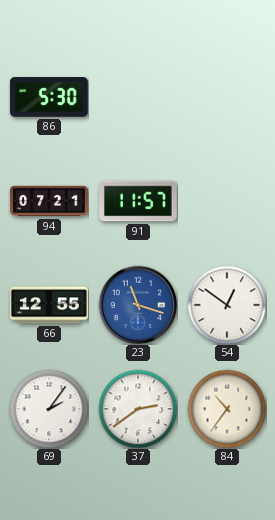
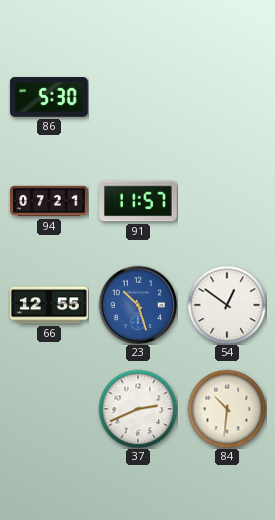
23: 11:18 -> 10:27
69: 2:06 -> none
37: 2:39 -> 2:41
84: 10:36 -> 10:31
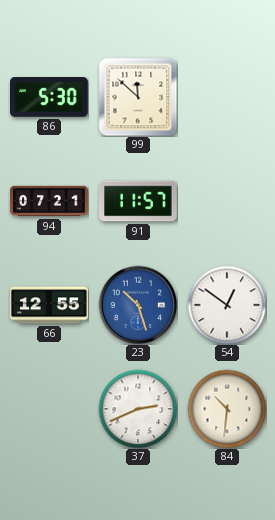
99: none -> 11:52
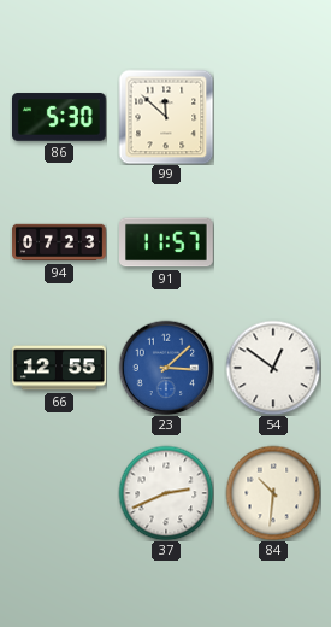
94: 07:21 -> 07:23
23: 10:27 -> 3:08
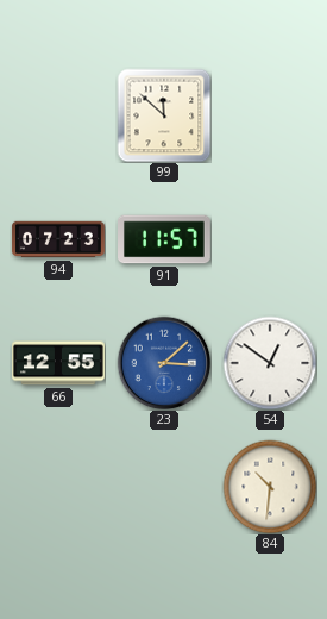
86: 5:30 -> none
37: 2:41 -> none
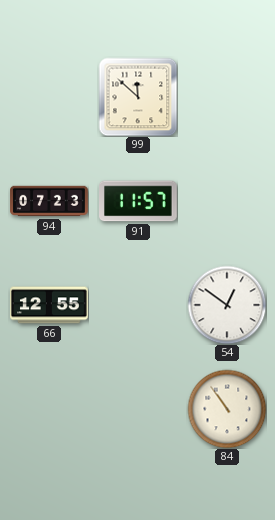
23: 3:08 -> none
84: 10:31 -> 10:54
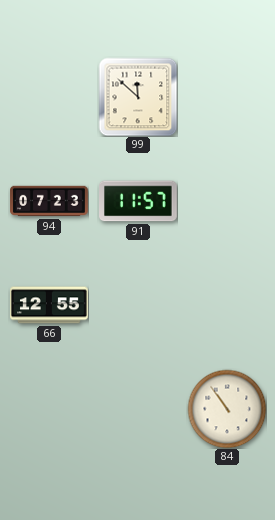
54: 12:51 -> none
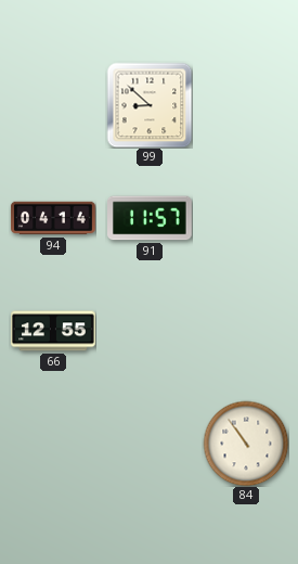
99: 11:52 -> 8:52
94: 07:23 -> 04:14
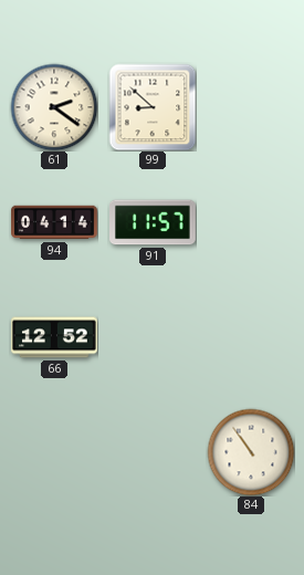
61: none -> 2:21
66: 12:55 -> 12:52
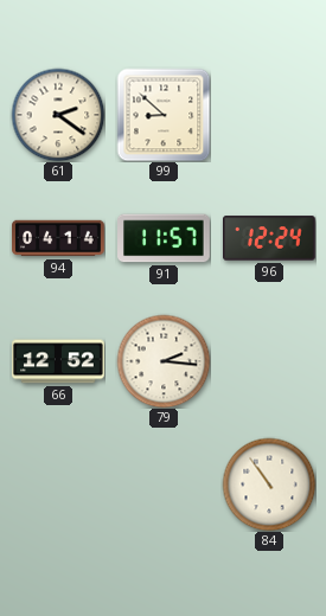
96: none -> 12:24
79: none -> 2:16
